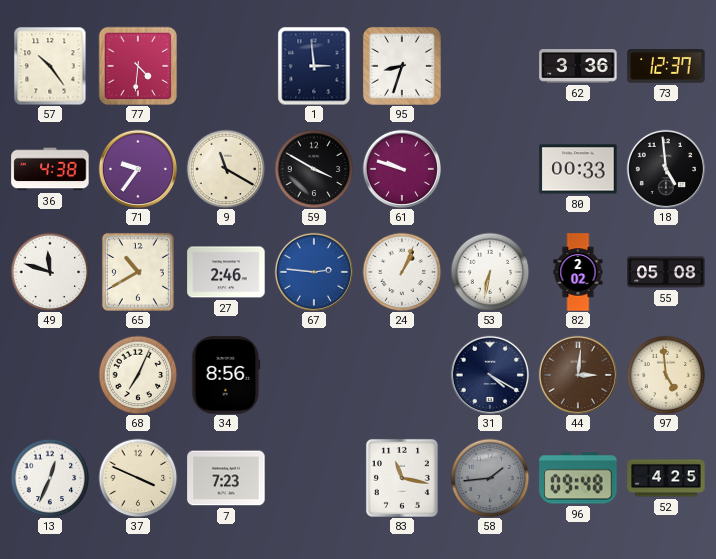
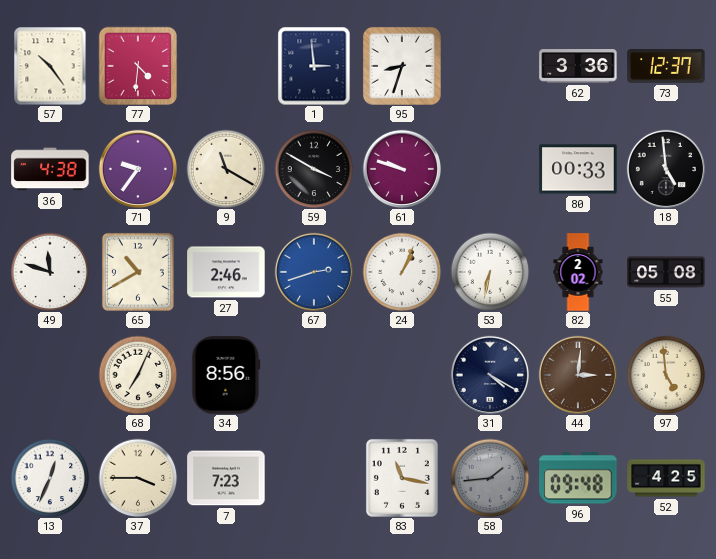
67: 2:46 -> 2:42
37: 3:49 -> 3:45
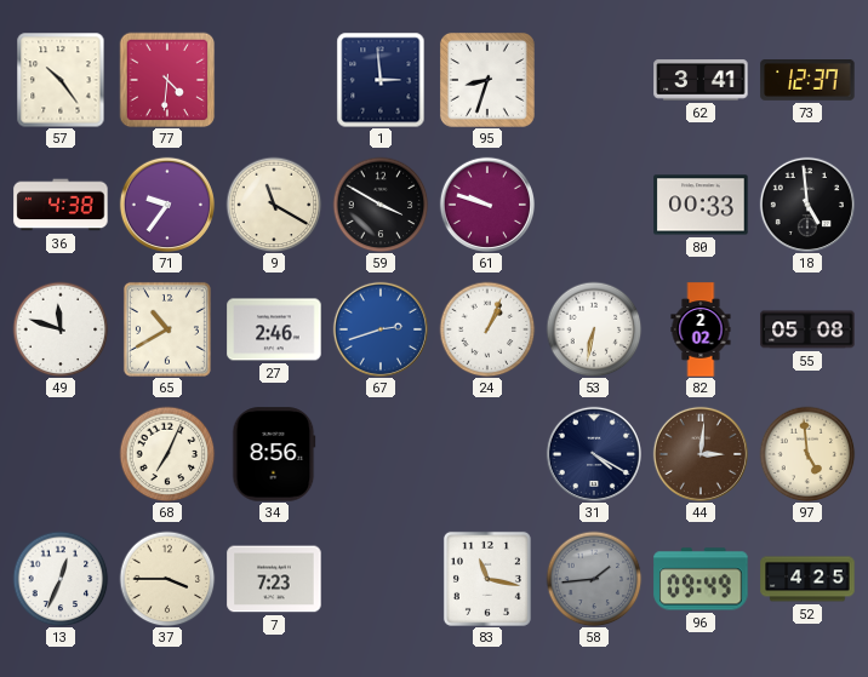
62: 3:36 -> 3:41
96: 09:48 -> 09:49
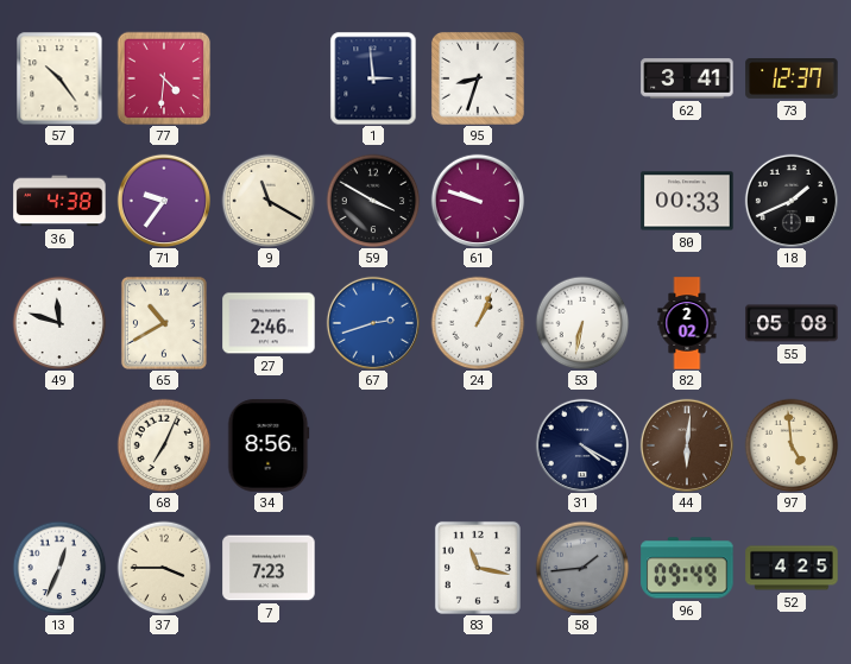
18: 4:59 -> 1:41
44: 3:01 -> 6:01
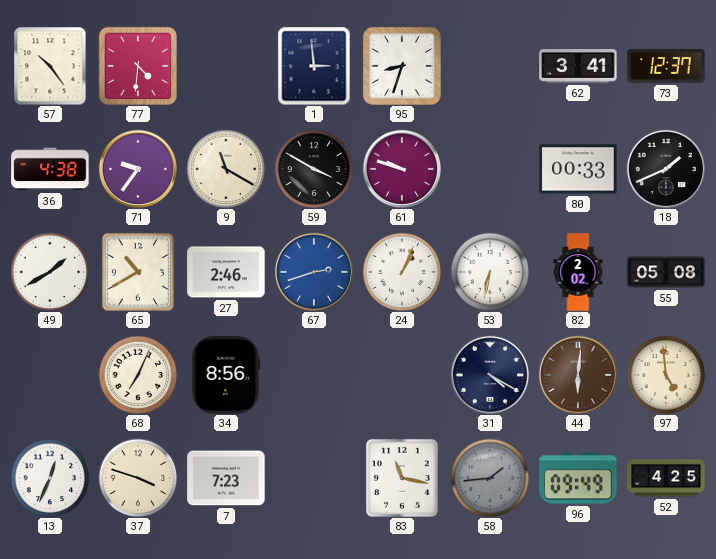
49: 11:48 -> 1:40
37: 3:45 -> 3:48
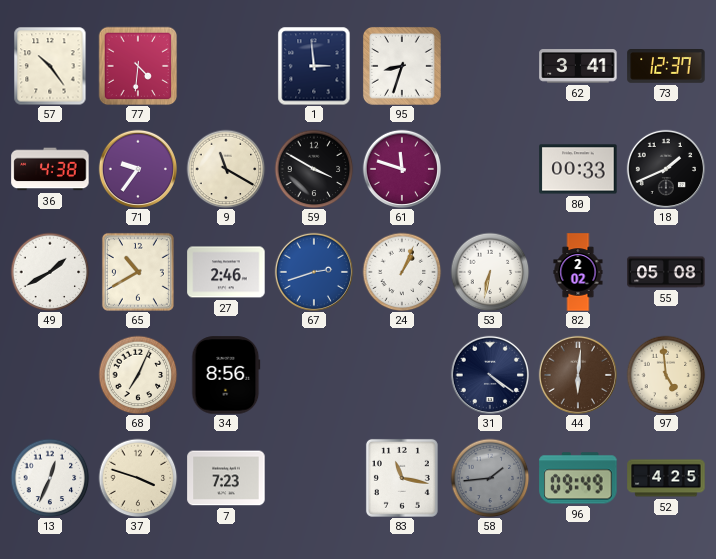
61: 9:48 -> 11:48
31: 4:20 -> 4:21
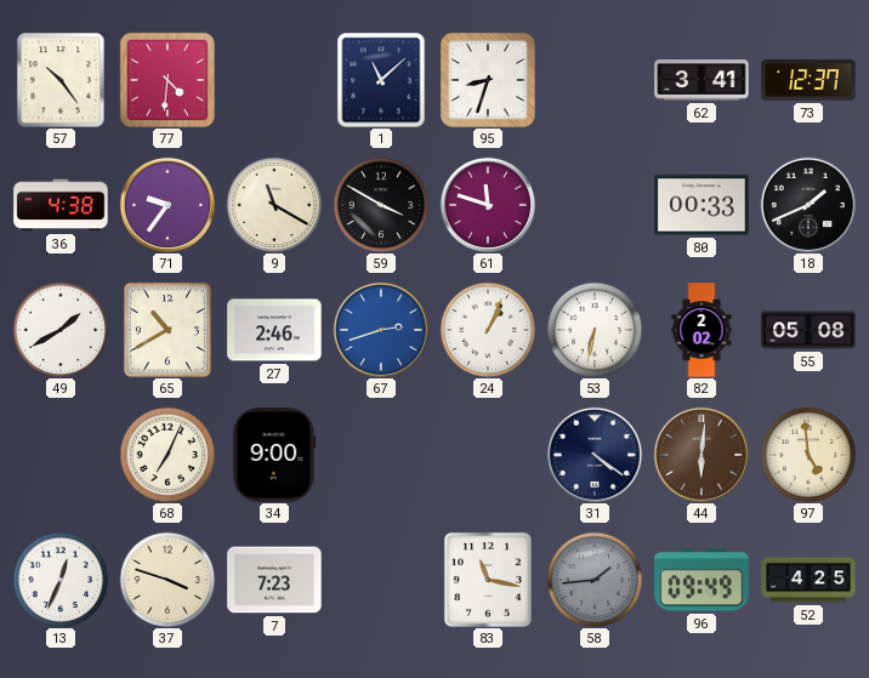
1: 2:59 -> 11:08
34: 8:56 -> 9:00
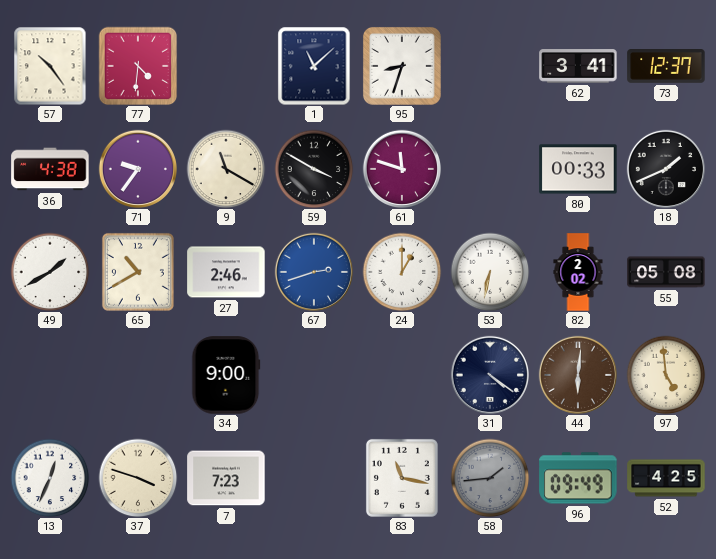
24: 1:04 -> 1:00
68: 7:04 -> none
